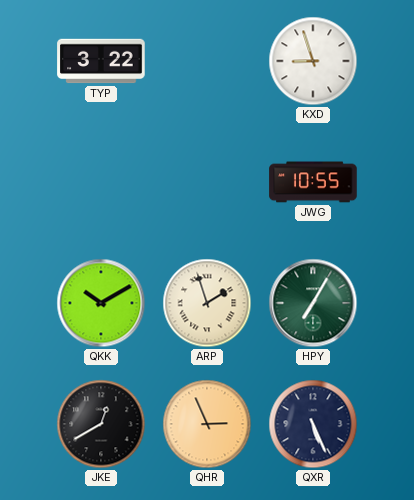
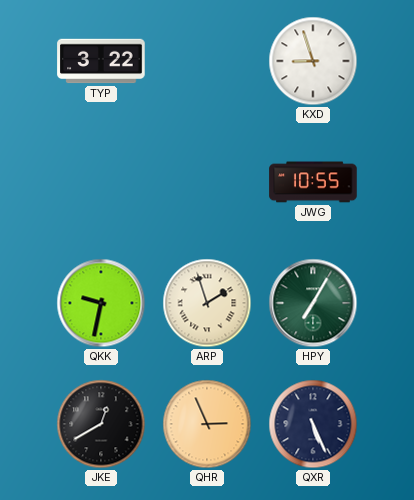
QKK: 10:10 -> 9:32
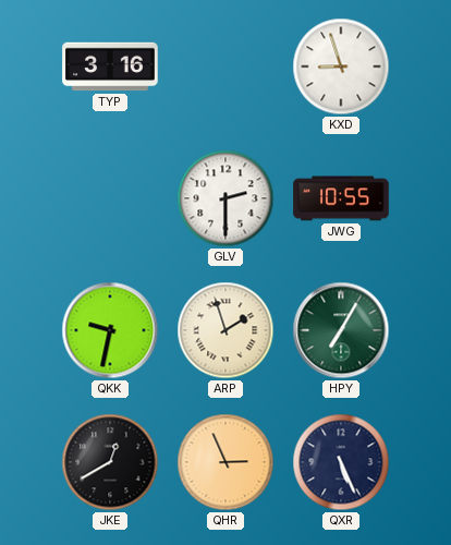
TYP: 3:22 -> 3:16
GLV: none -> 2:30
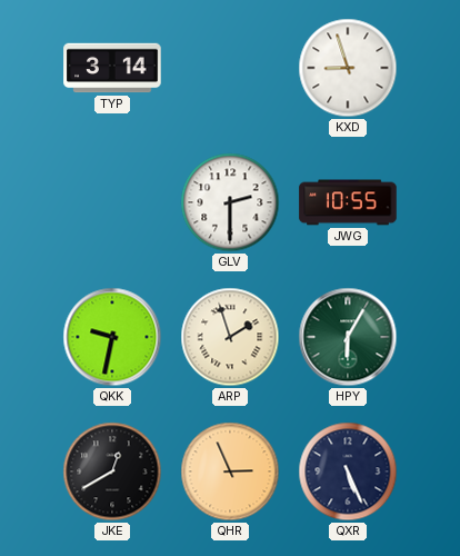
TYP: 3:16 -> 3:14
HPY: 7:05 -> 6:05
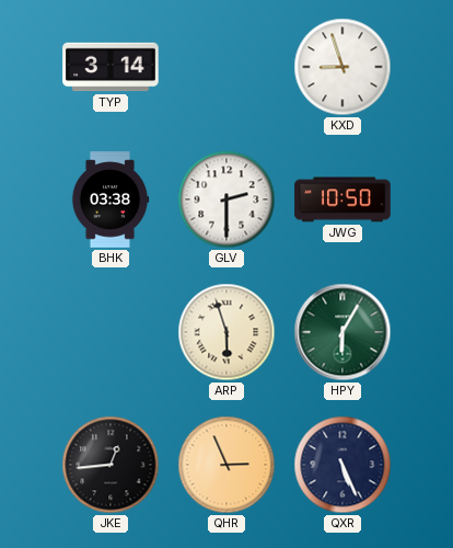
BHK: none -> 03:38
JWG: 10:55 -> 10:50
QKK: 9:32 -> none
ARP: 1:57 -> 5:57
JKE: 12:40 -> 12:44
